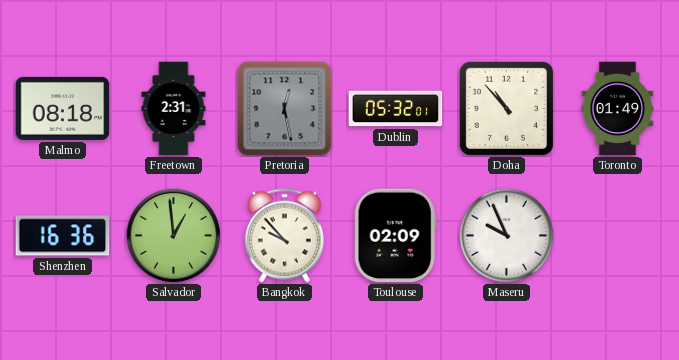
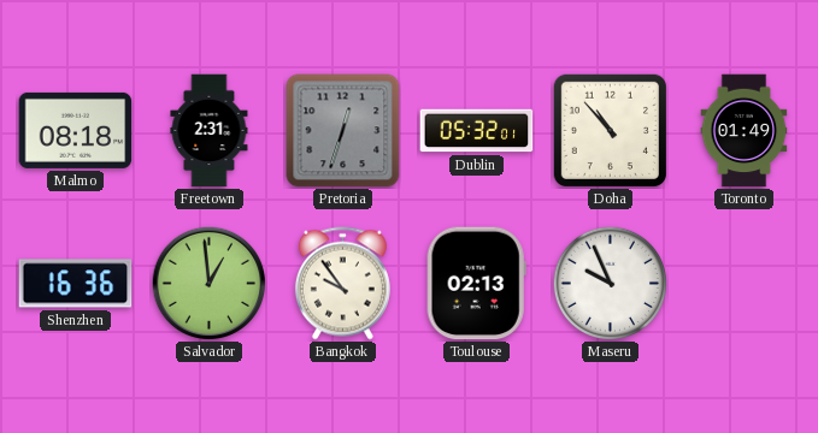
Pretoria: 12:28 -> 12:33
Bangkok: 9:53 -> 9:54
Toulouse: 02:09 -> 02:13
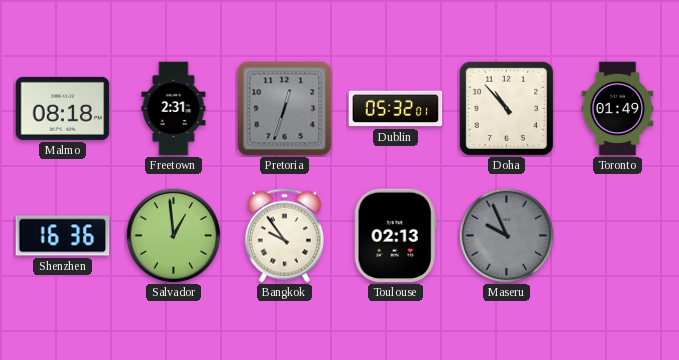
Maseru dial: white -> grey
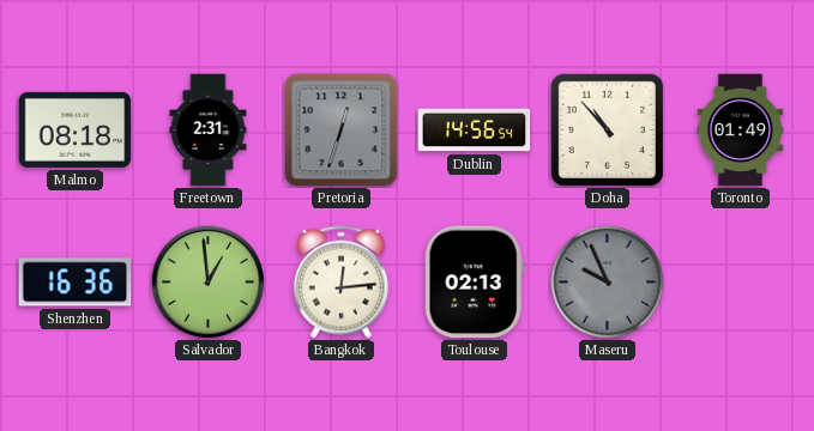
Dublin: 05:32 -> 14:56
Bangkok: 9:54 -> 12:14
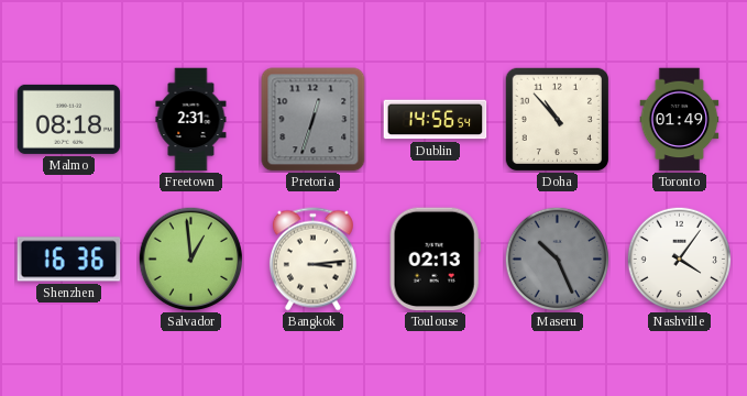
Bangkok: 12:14 -> 3:14
Maseru: 9:56 -> 10:26
Nashville: none -> 4:06
